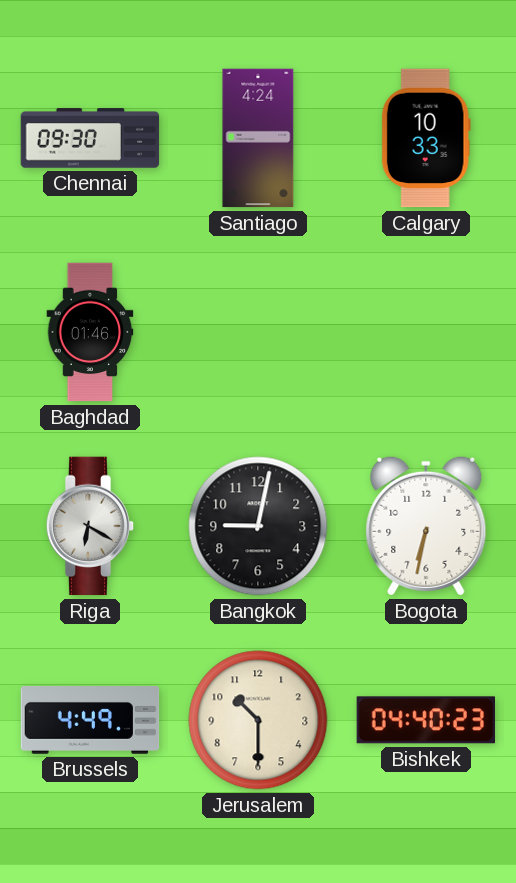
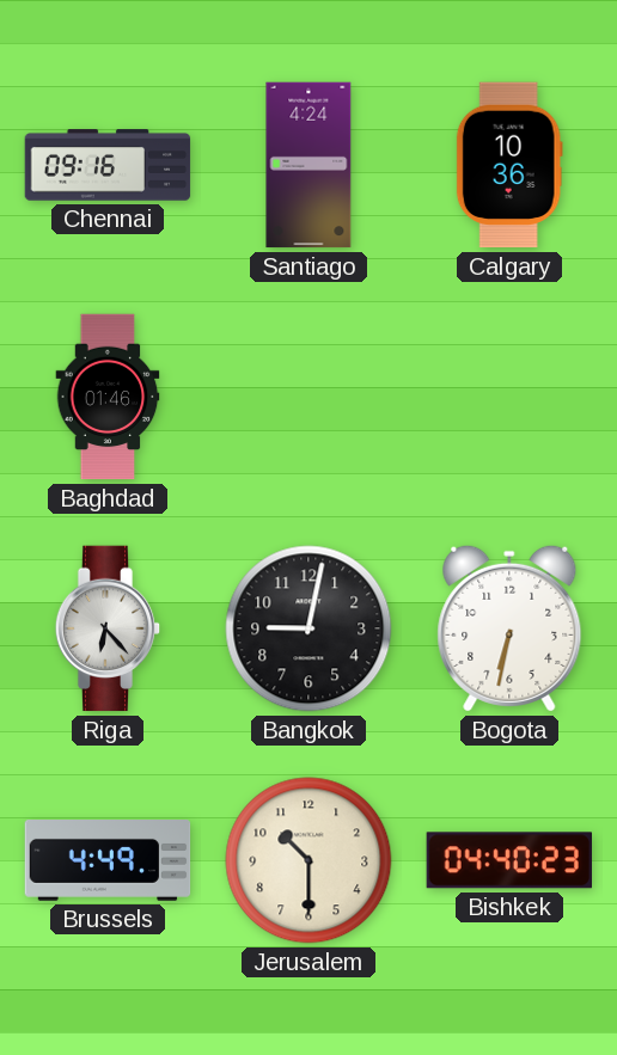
Chennai: 09:30 -> 09:16
Calgary: 10:33 -> 10:36
Riga: 6:20 -> 6:23
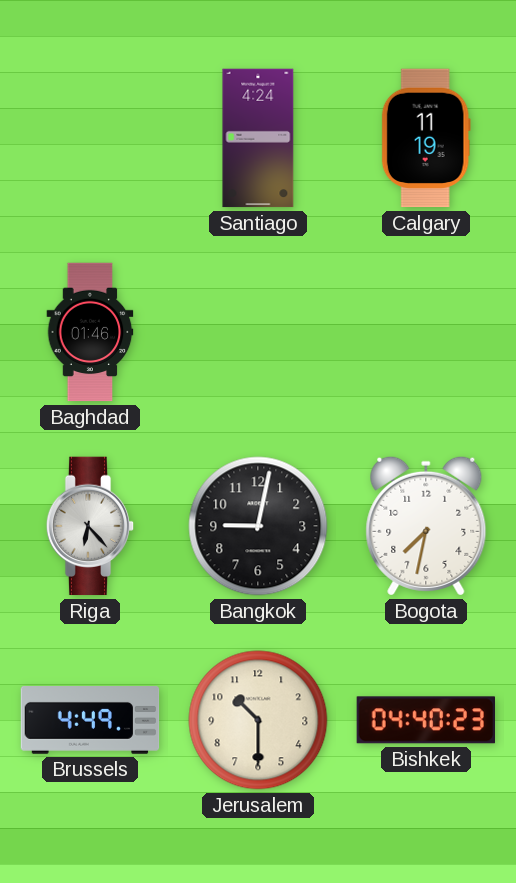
Chennai: 09:16 -> none
Calgary: 10:36 -> 11:19
Bogota: 6:32 -> 7:32
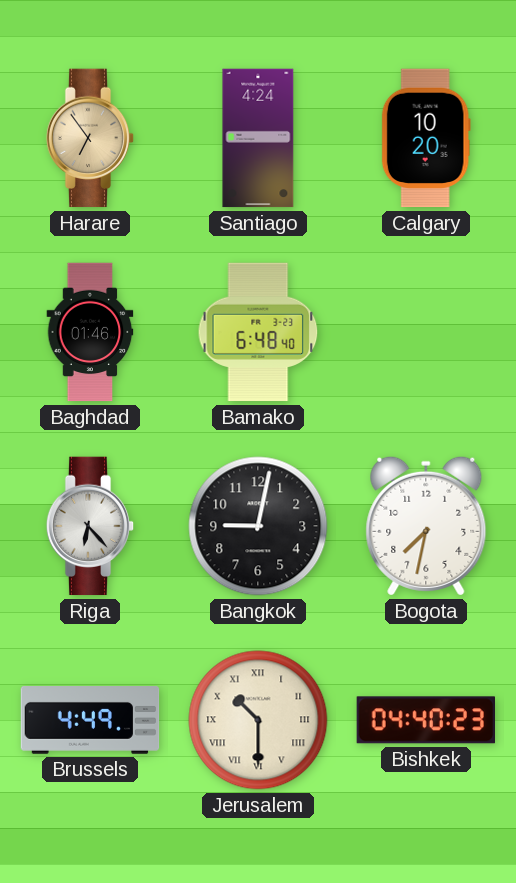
Harare: none -> 6:54
Calgary: 11:19 -> 10:20
Bamako: none -> 6:48
Jerusalem numerals: Arabic -> Roman
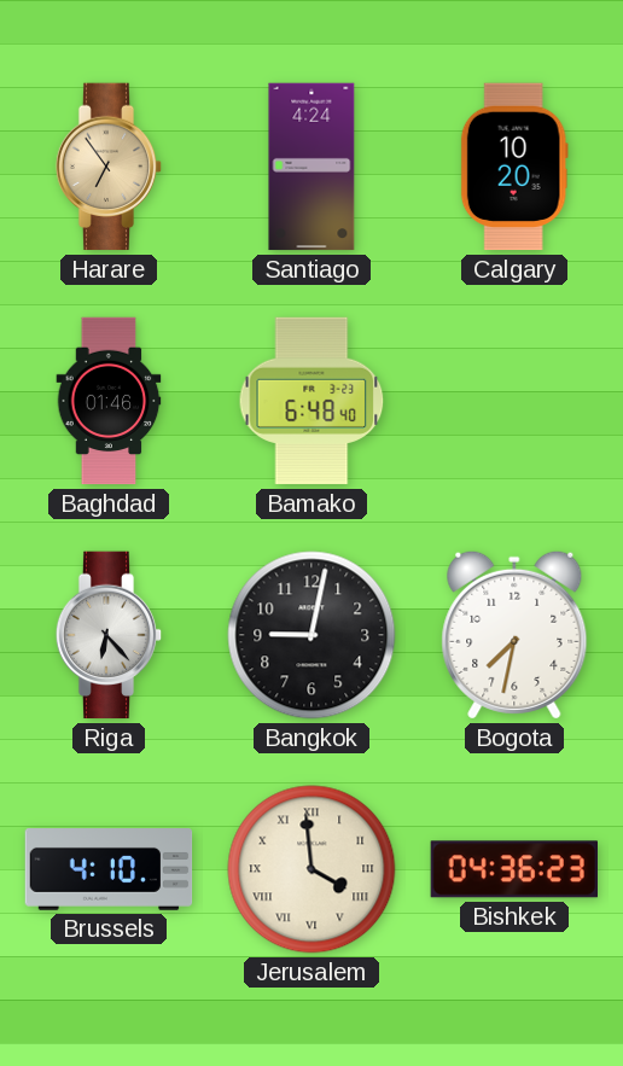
Brussels: 4:49 -> 4:10
Jerusalem: 10:30 -> 3:59
Bishkek: 04:40 -> 04:36
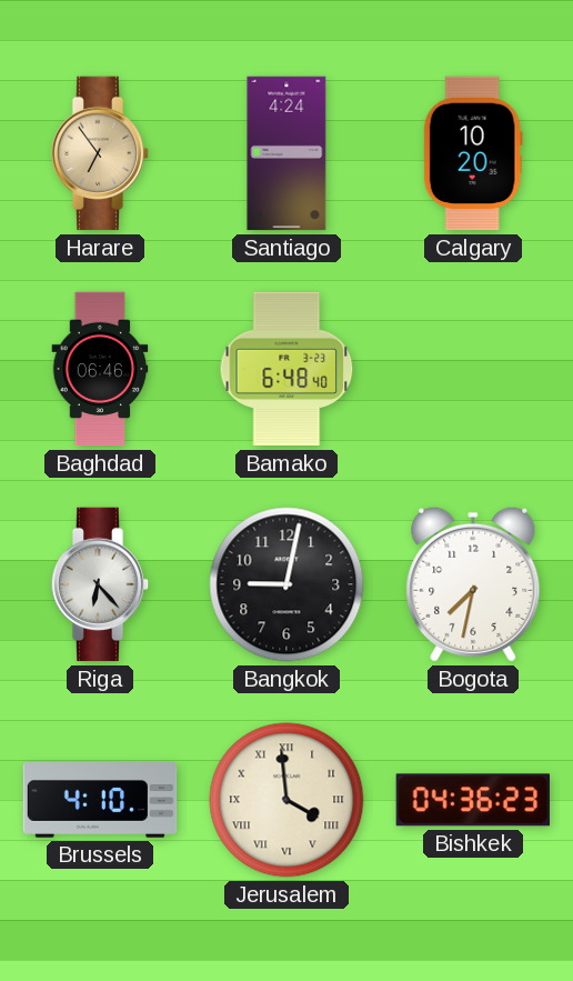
Baghdad: 01:46 -> 06:46
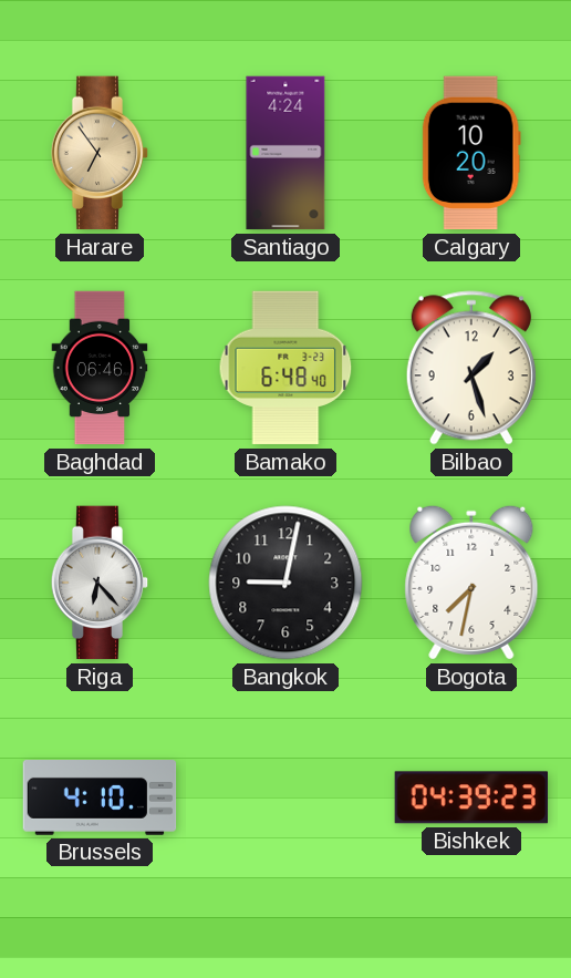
Bilbao: none -> 1:27
Jerusalem: 3:59 -> none
Bishkek: 04:36 -> 04:39
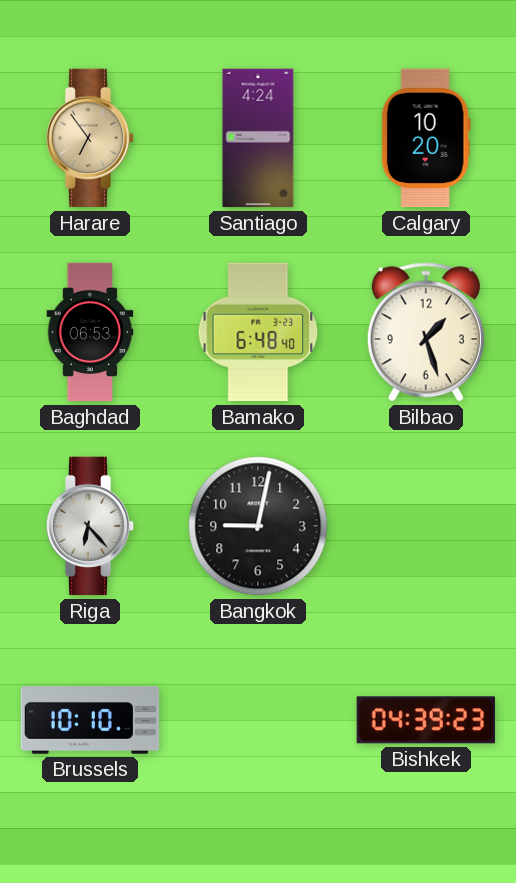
Baghdad: 06:46 -> 06:53
Bogota: 7:32 -> none
Brussels: 4:10 -> 10:10
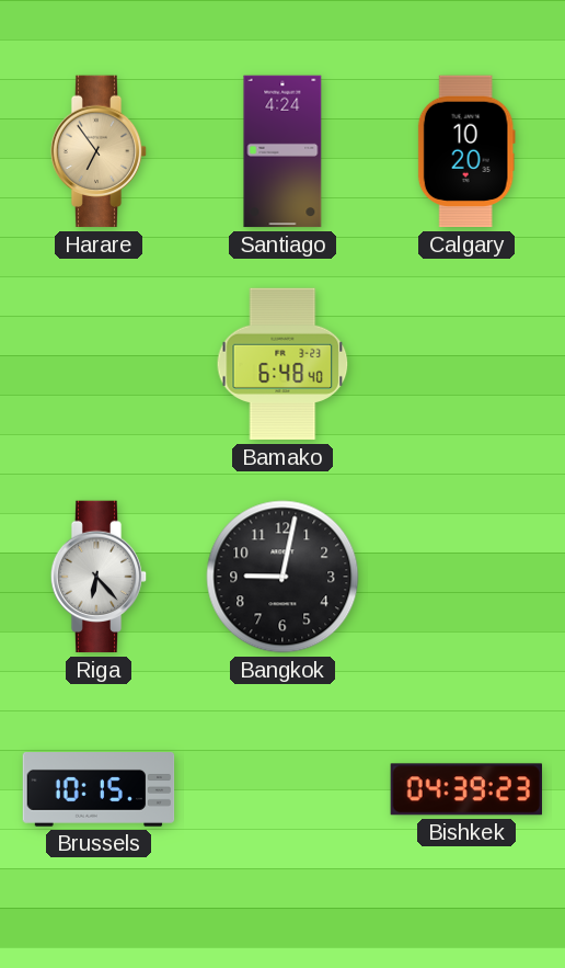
Baghdad: 06:53 -> none
Bilbao: 1:27 -> none
Brussels: 10:10 -> 10:15
